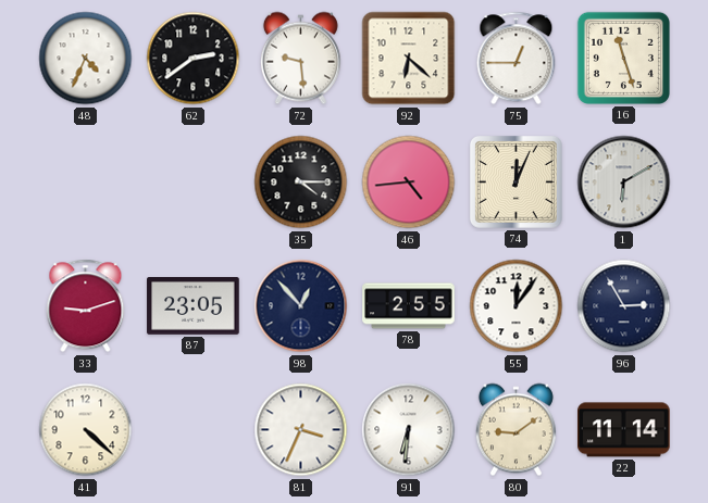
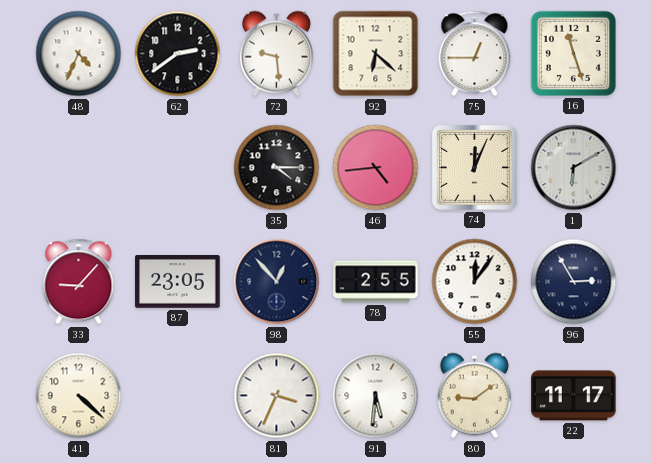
33: 9:12 -> 9:07
91: 6:31 -> 5:31
22: 11:14 -> 11:17
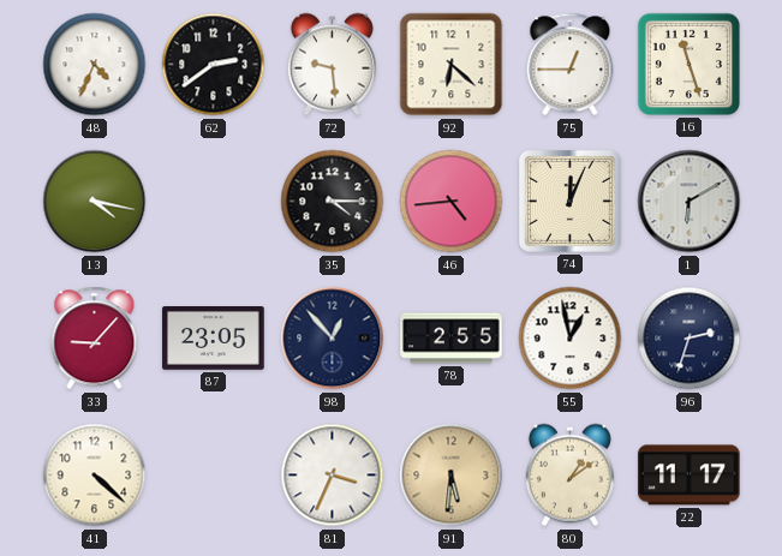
13: none -> 4:17
55: 12:06 -> 12:58
96: 2:55 -> 2:33
91 dial: white -> champagne
80: 9:09 -> 1:09
